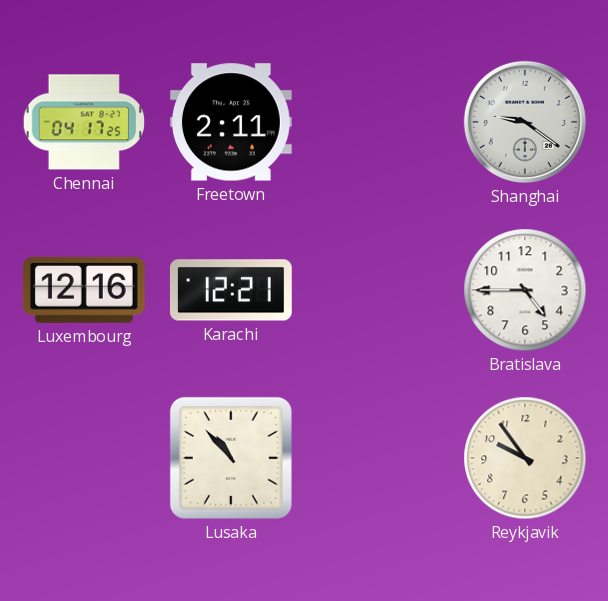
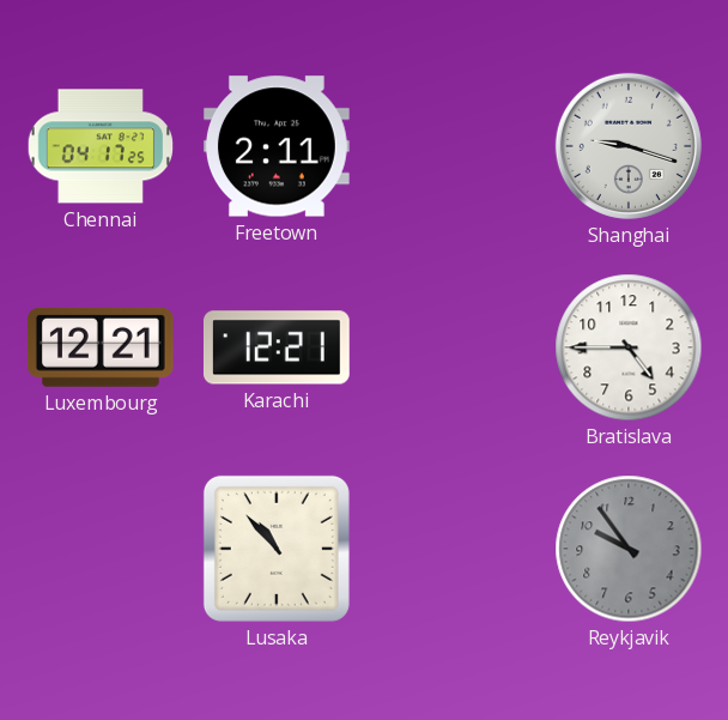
Shanghai: 9:21 -> 9:18
Luxembourg: 12:16 -> 12:21
Reykjavik dial: cream -> grey
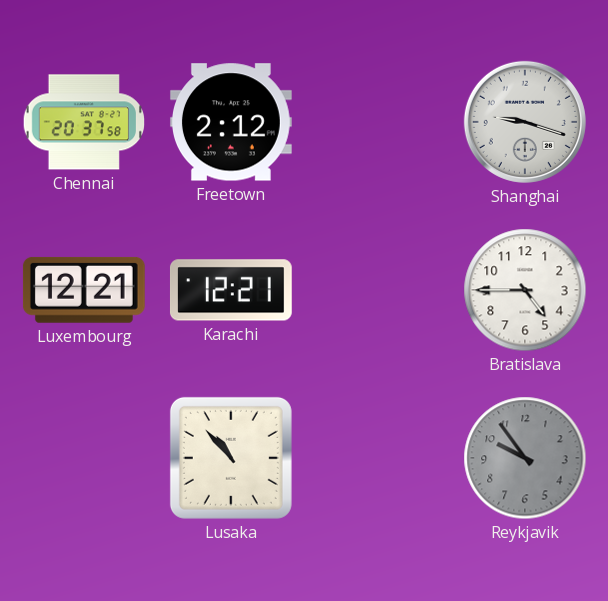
Chennai: 04:17 -> 20:37
Freetown: 2:11 -> 2:12
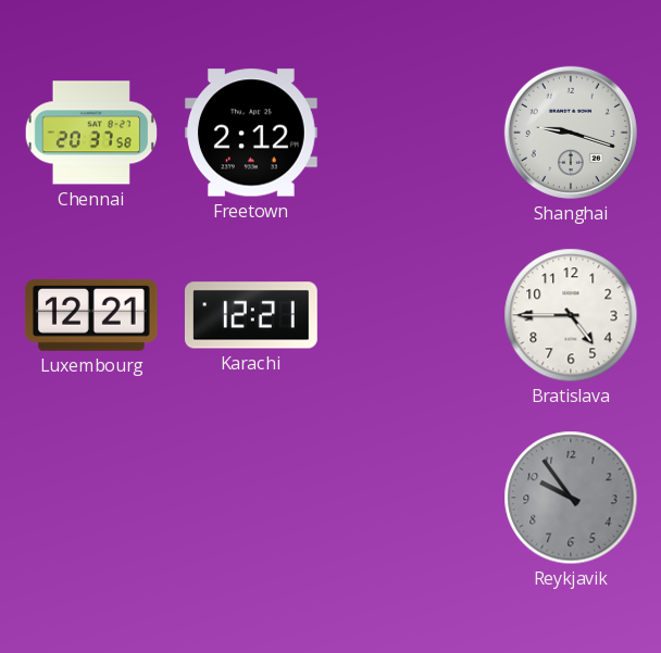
Lusaka: 10:53 -> none
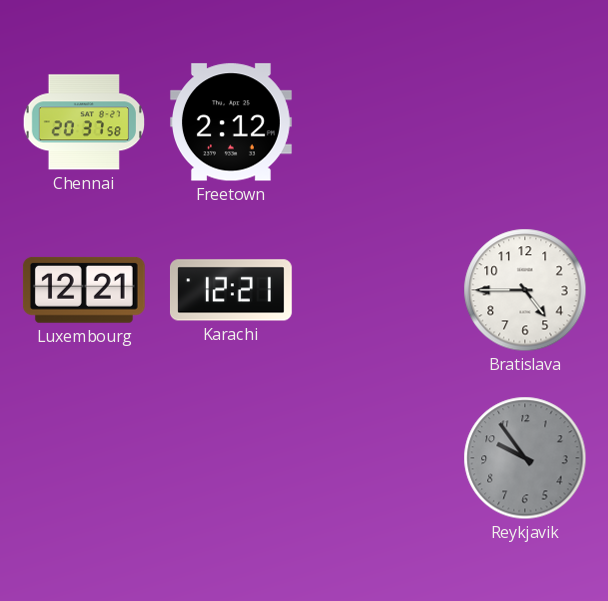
Shanghai: 9:18 -> none
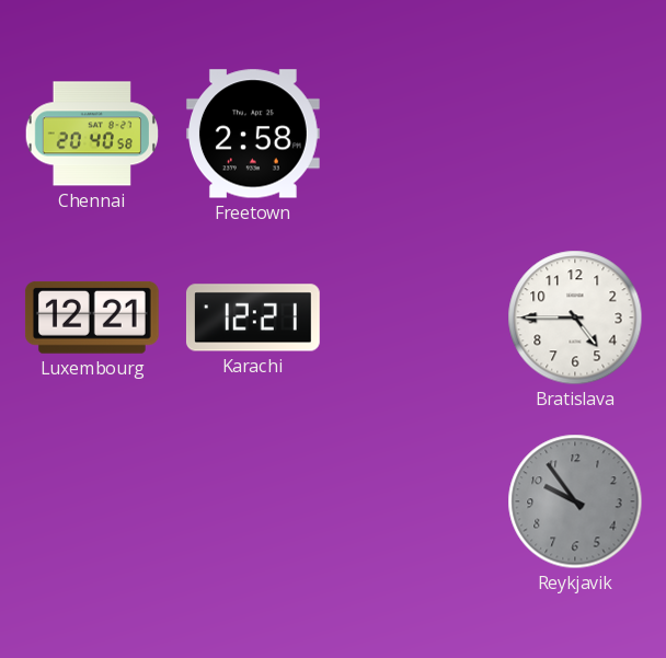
Chennai: 20:37 -> 20:40
Freetown: 2:12 -> 2:58
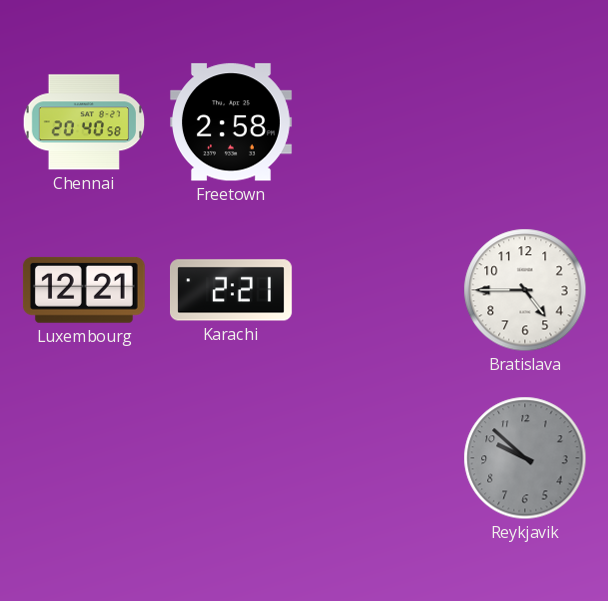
Karachi: 12:21 -> 2:21
Reykjavik: 9:54 -> 9:52
